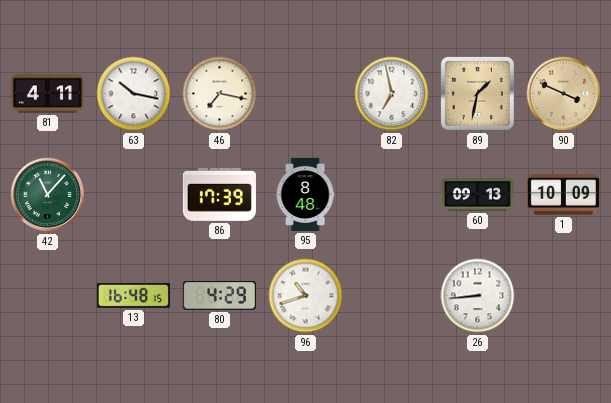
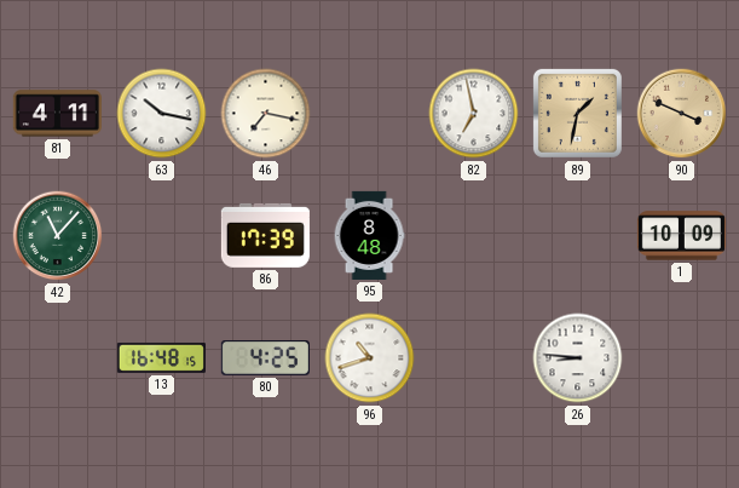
60: 09:13 -> none
80: 4:29 -> 4:25
26: 8:44 -> 8:46
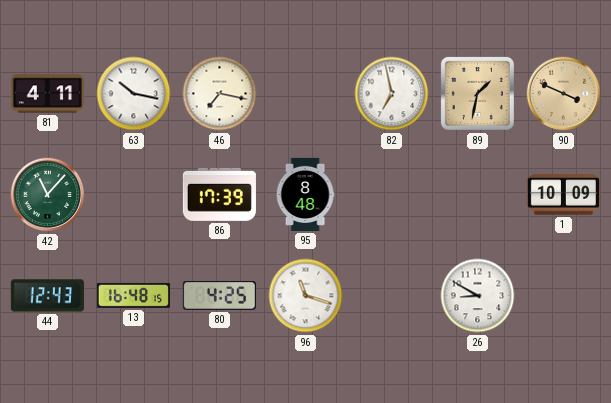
44: none -> 12:43
96: 10:42 -> 11:18
26: 8:46 -> 8:50
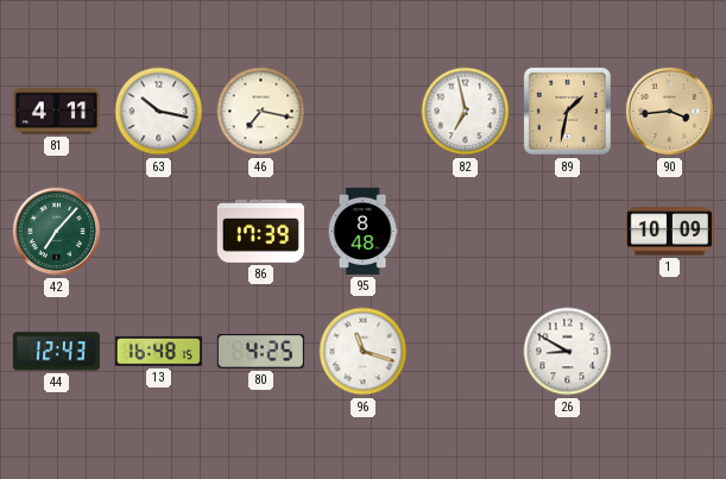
90: 3:49 -> 3:44
42: 11:07 -> 7:07
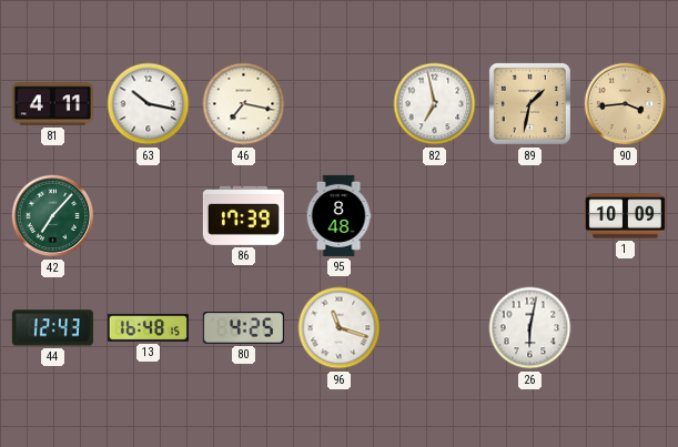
26: 8:50 -> 6:02
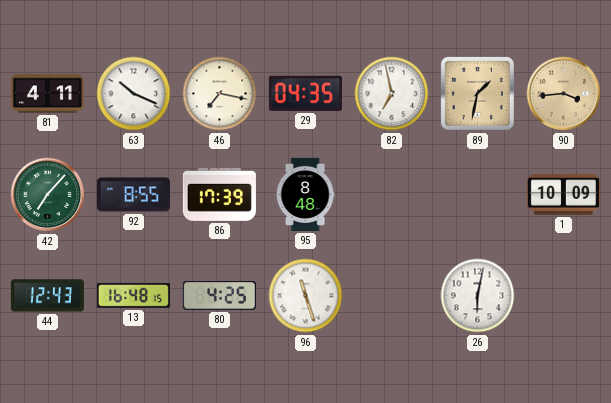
63: 10:17 -> 10:19
29: none -> 04:35
92: none -> 8:55
96: 11:18 -> 11:27
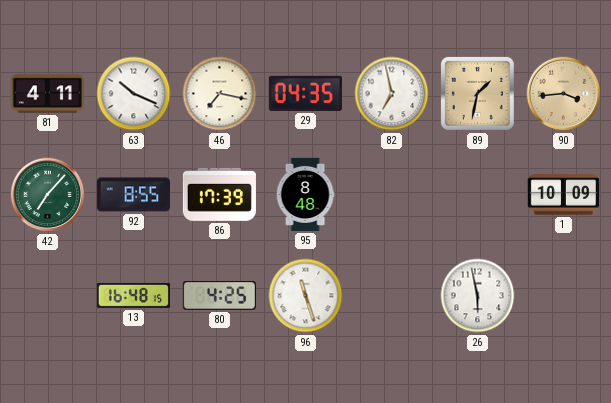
44: 12:43 -> none
26: 6:02 -> 5:58
